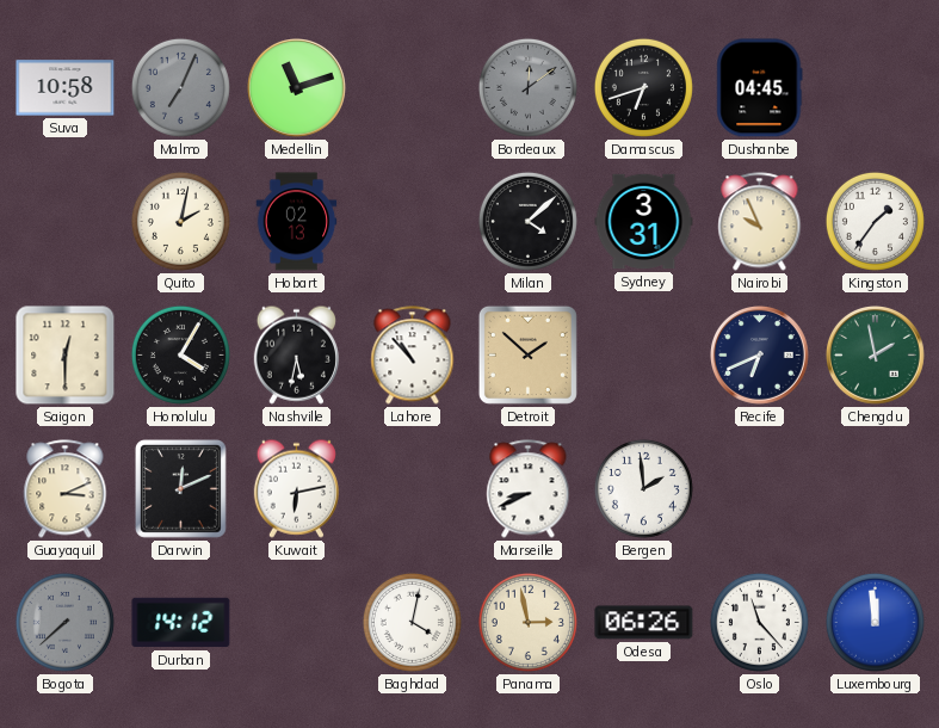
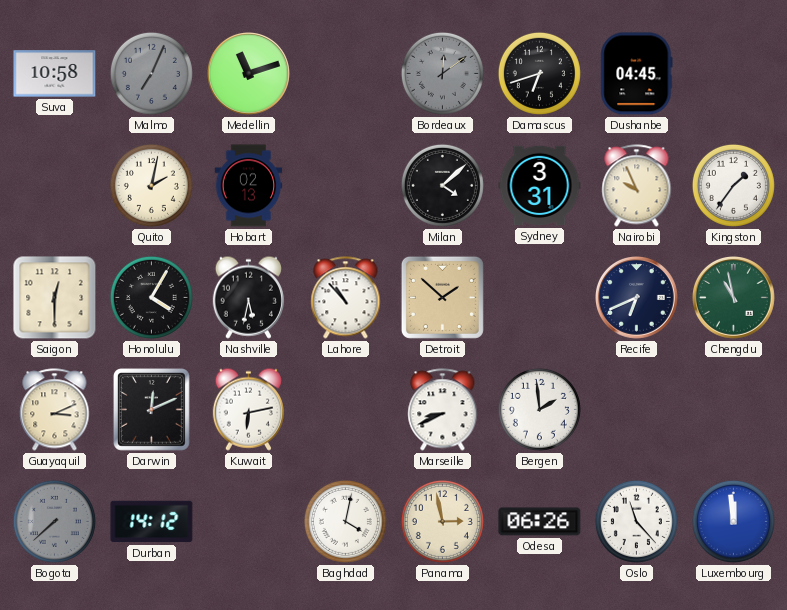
Chengdu: 1:58 -> 10:58
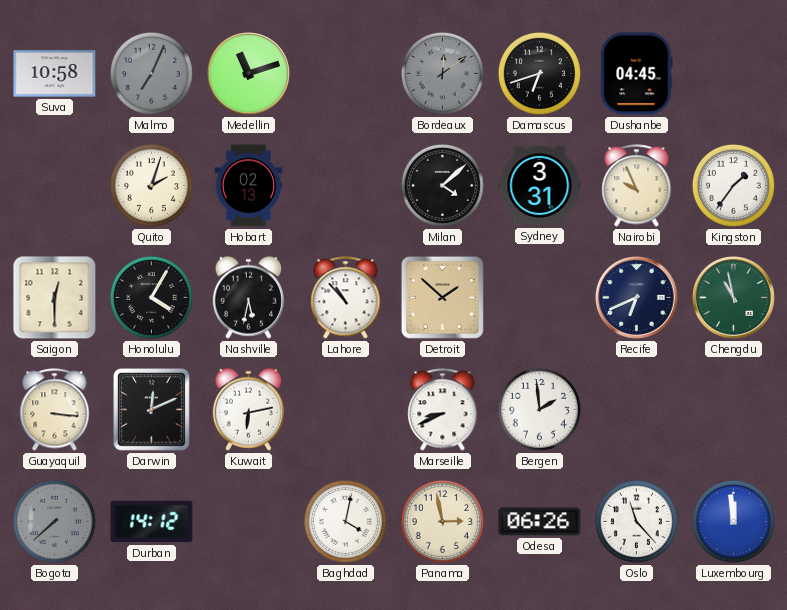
Quito: 2:02 -> 2:03
Guayaquil: 3:11 -> 3:16
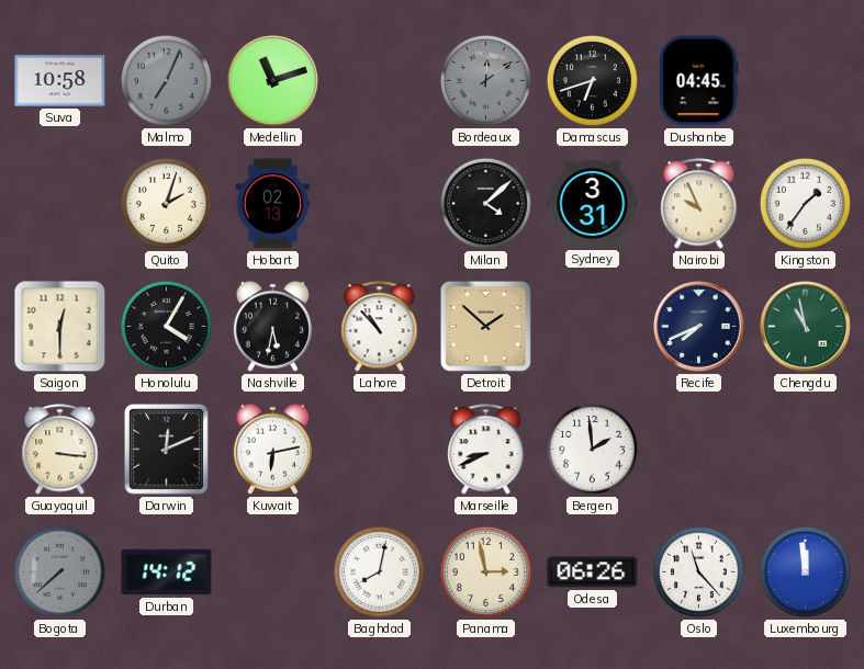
Recife: 6:41 -> 7:41
Baghdad: 4:02 -> 8:02
